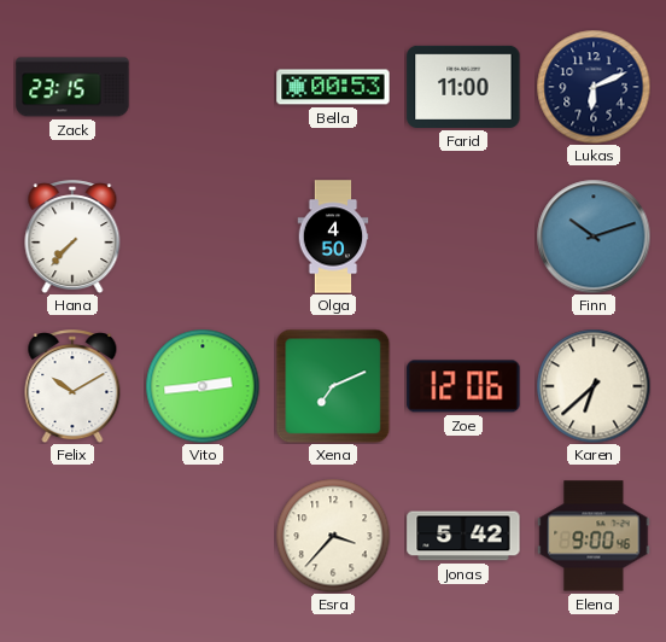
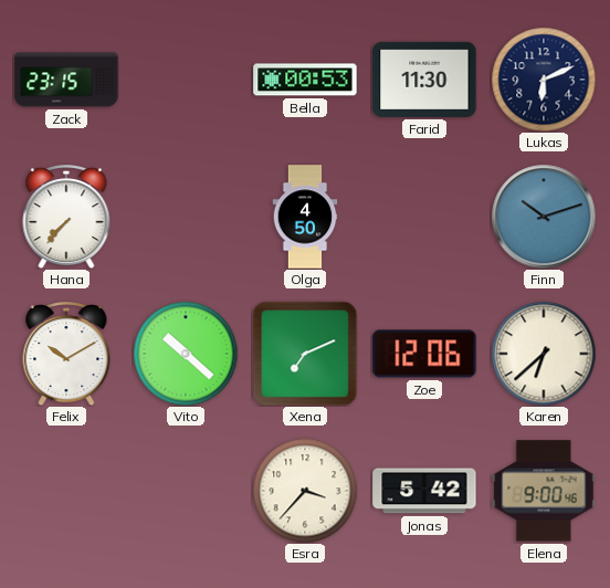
Farid: 11:00 -> 11:30
Vito: 2:44 -> 10:22
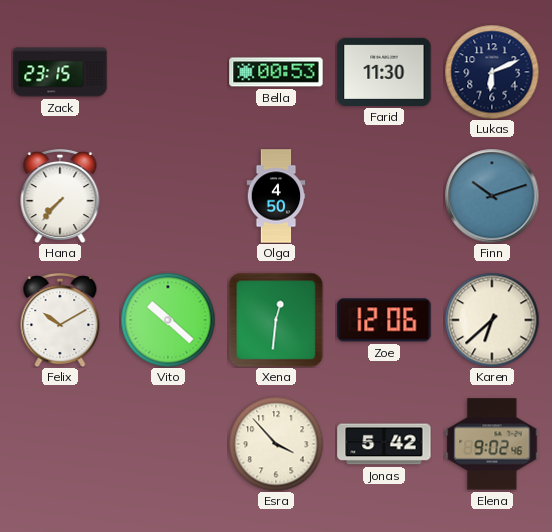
Xena: 7:11 -> 12:31
Esra: 3:37 -> 3:53
Elena: 9:00 -> 9:02
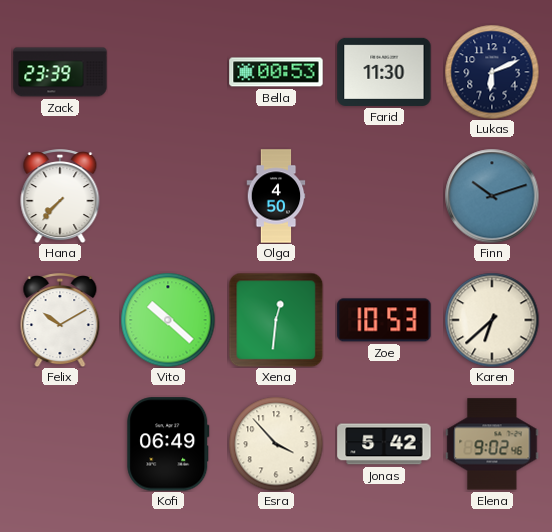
Zack: 23:15 -> 23:39
Zoe: 12:06 -> 10:53
Kofi: none -> 06:49
